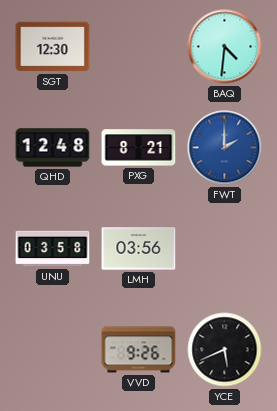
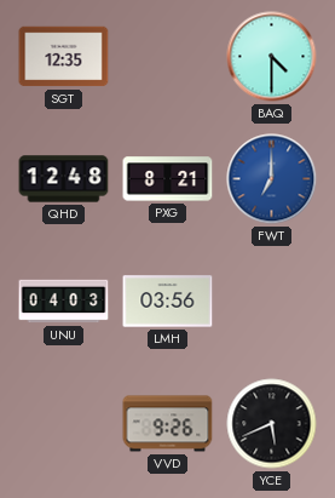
SGT: 12:30 -> 12:35
BAQ: 4:31 -> 4:30
FWT: 2:00 -> 7:00
UNU: 03:58 -> 04:03
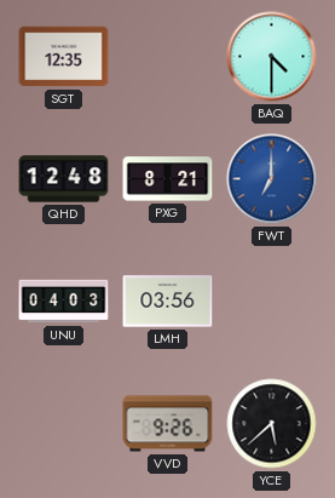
YCE: 5:41 -> 5:38
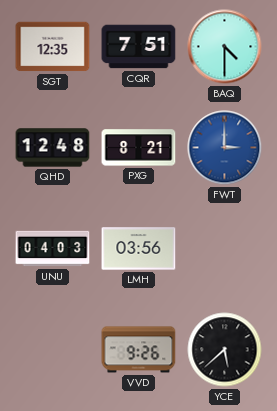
CQR: none -> 7:51
FWT: 7:00 -> 3:00
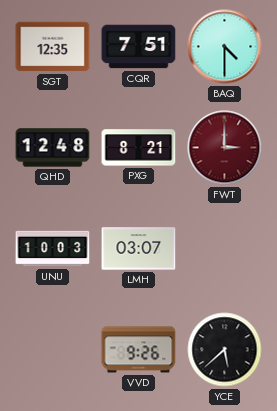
FWT dial: blue -> burgundy
UNU: 04:03 -> 10:03
LMH: 03:56 -> 03:07
